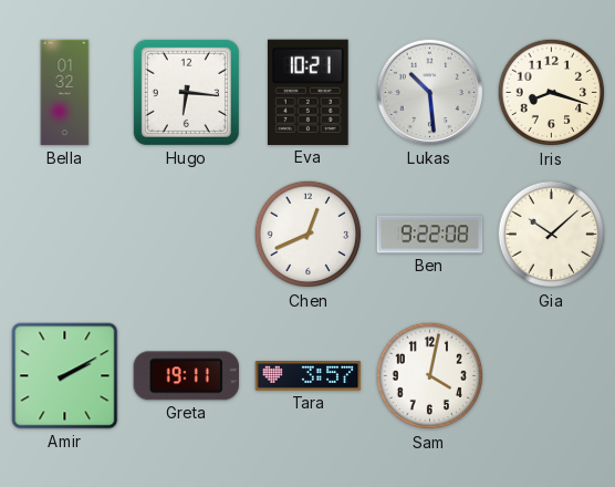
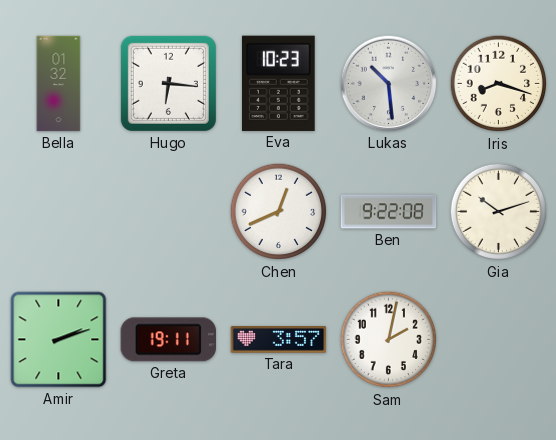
Eva: 10:21 -> 10:23
Gia: 10:08 -> 10:12
Amir: 2:10 -> 2:12
Sam: 4:02 -> 2:02
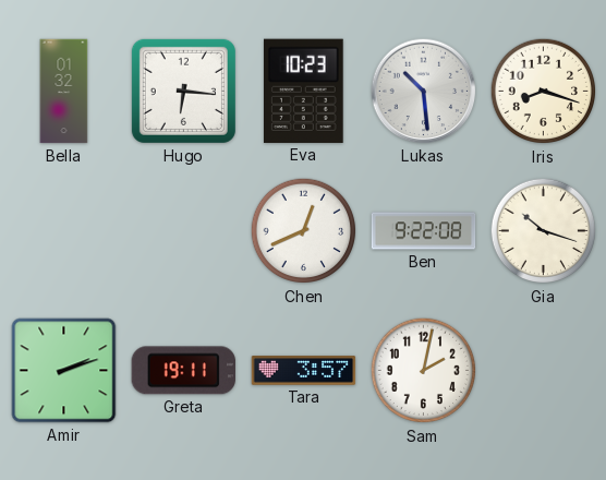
Gia: 10:12 -> 10:18
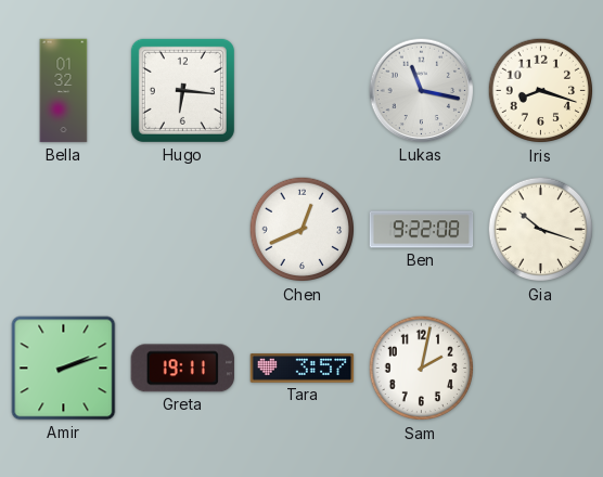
Eva: 10:23 -> none
Lukas: 10:29 -> 11:17
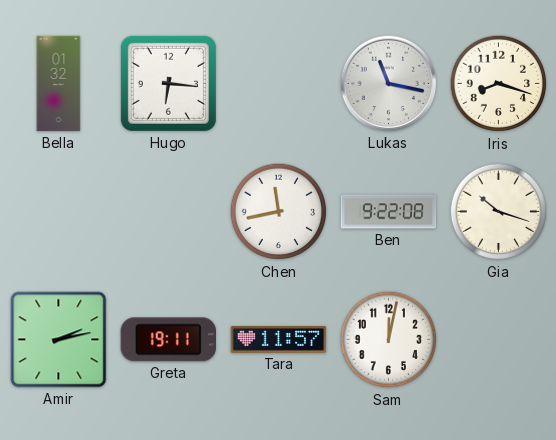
Chen: 12:41 -> 11:43
Amir: 2:12 -> 2:13
Tara: 3:57 -> 11:57
Sam: 2:02 -> 12:02
